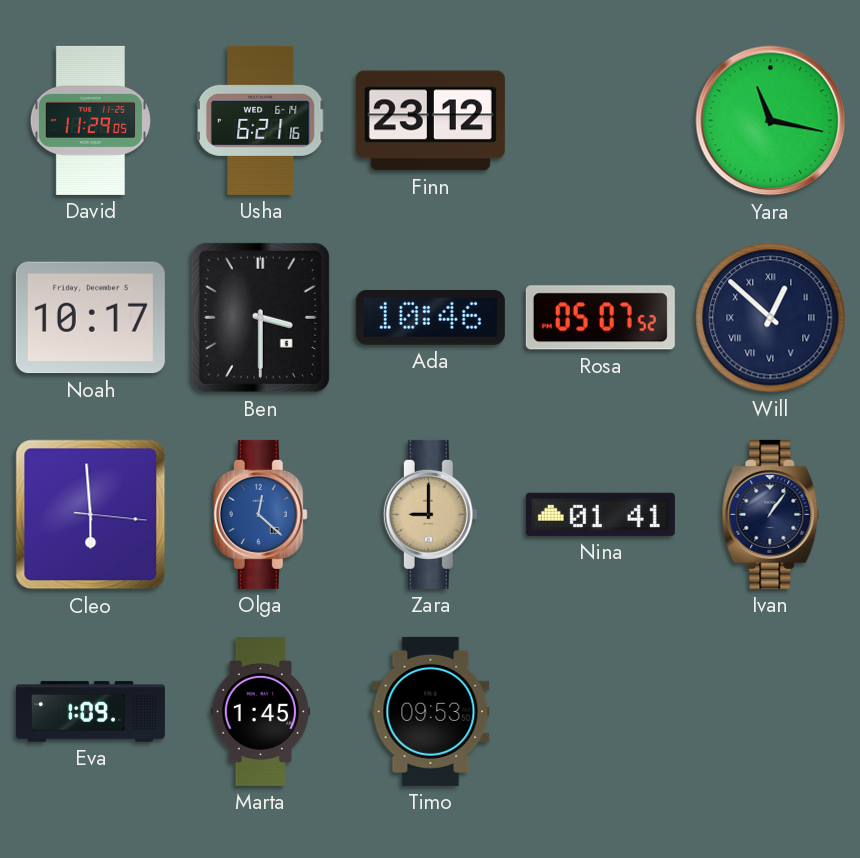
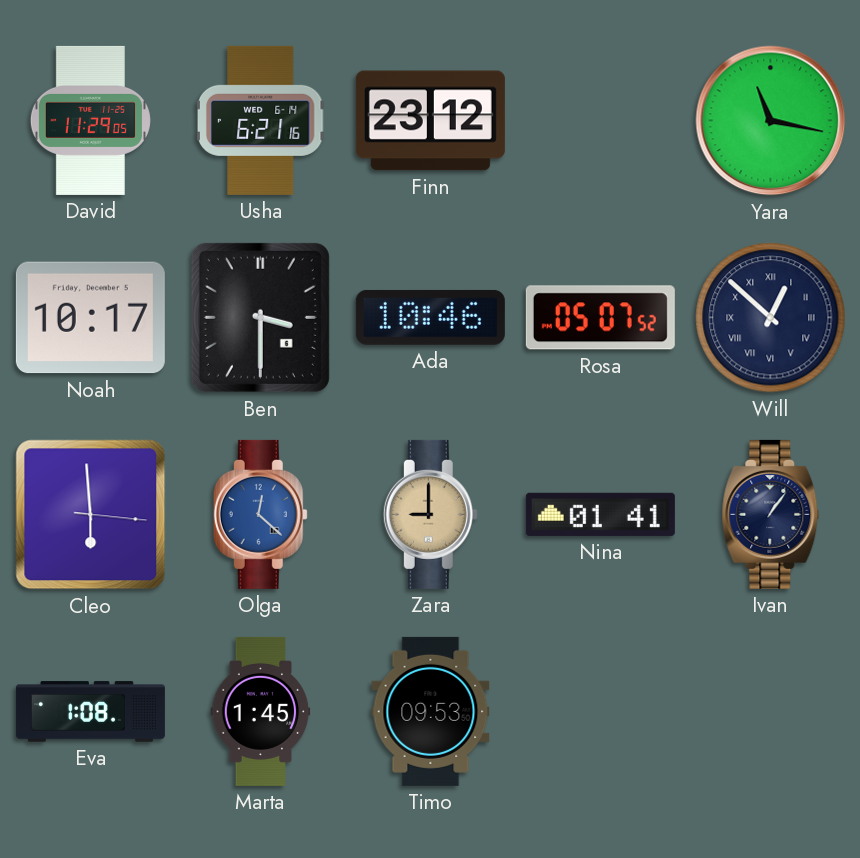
Eva: 1:09 -> 1:08
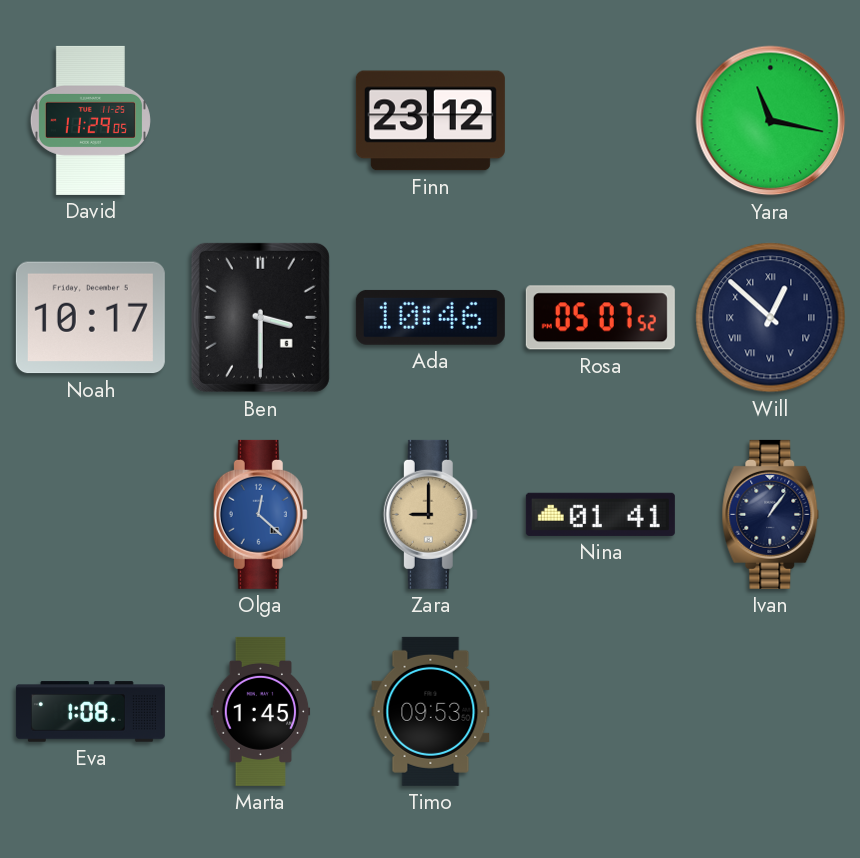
Usha: 6:21 -> none
Cleo: 5:59 -> none
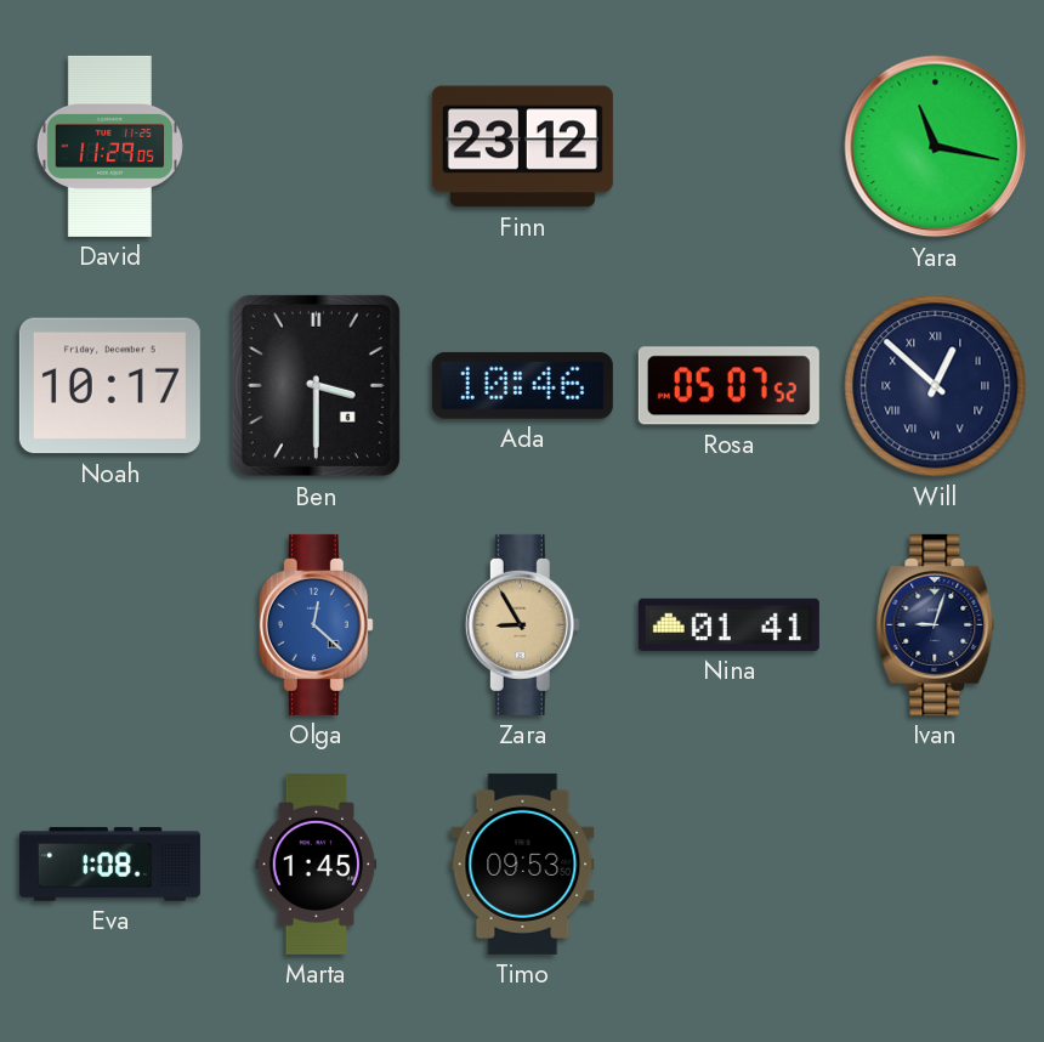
Zara: 9:00 -> 8:55
Ivan: 1:06 -> 9:03
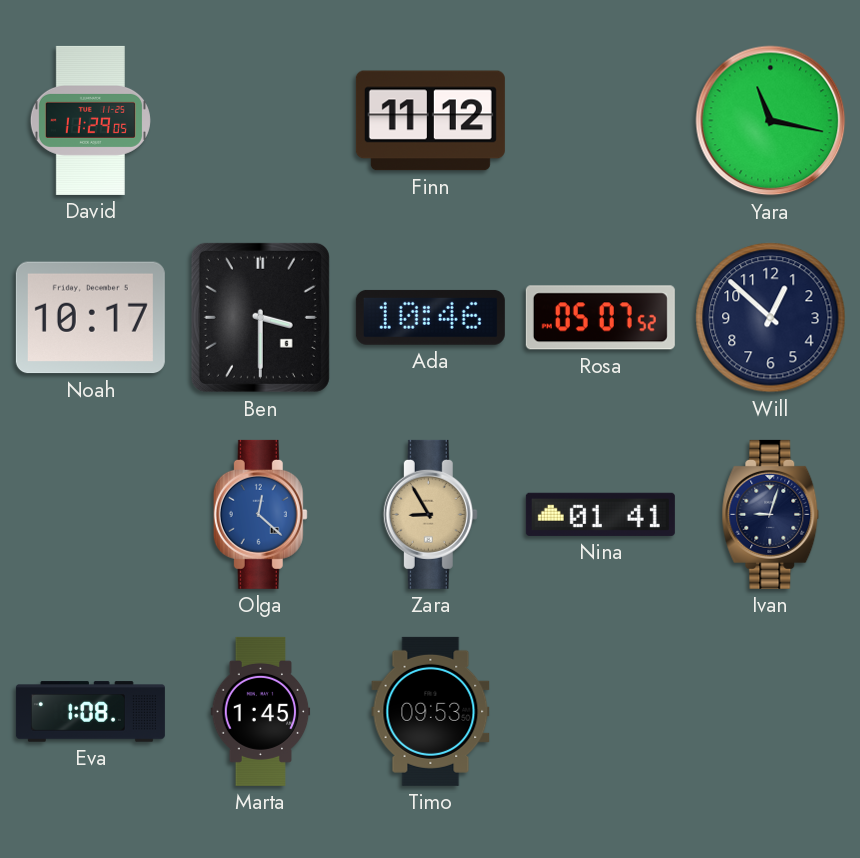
Finn: 23:12 -> 11:12
Will numerals: Roman -> Arabic
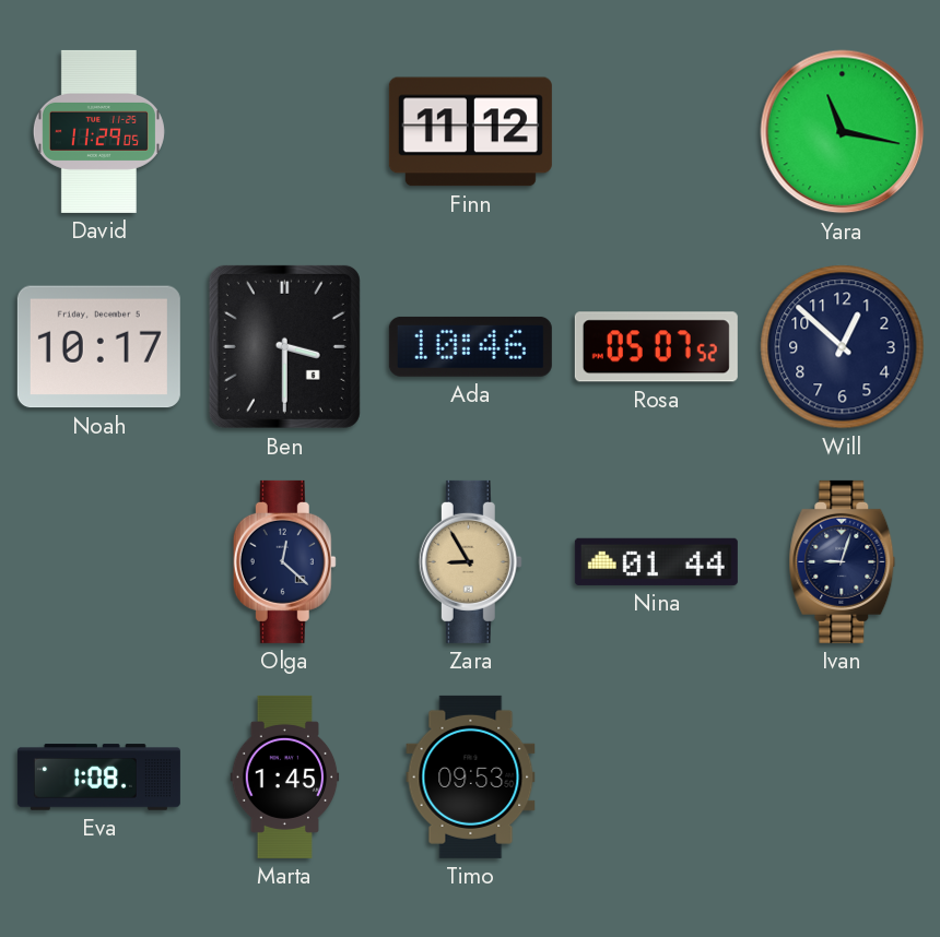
Olga dial: blue -> navy
Nina: 01:41 -> 01:44
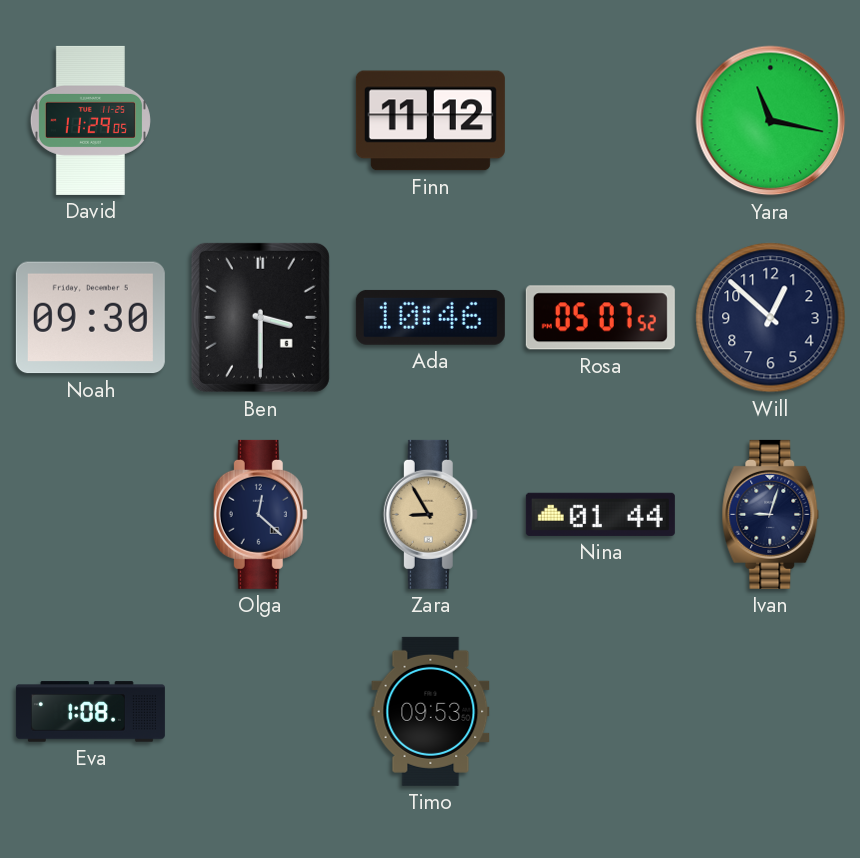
Noah: 10:17 -> 09:30
Marta: 1:45 -> none
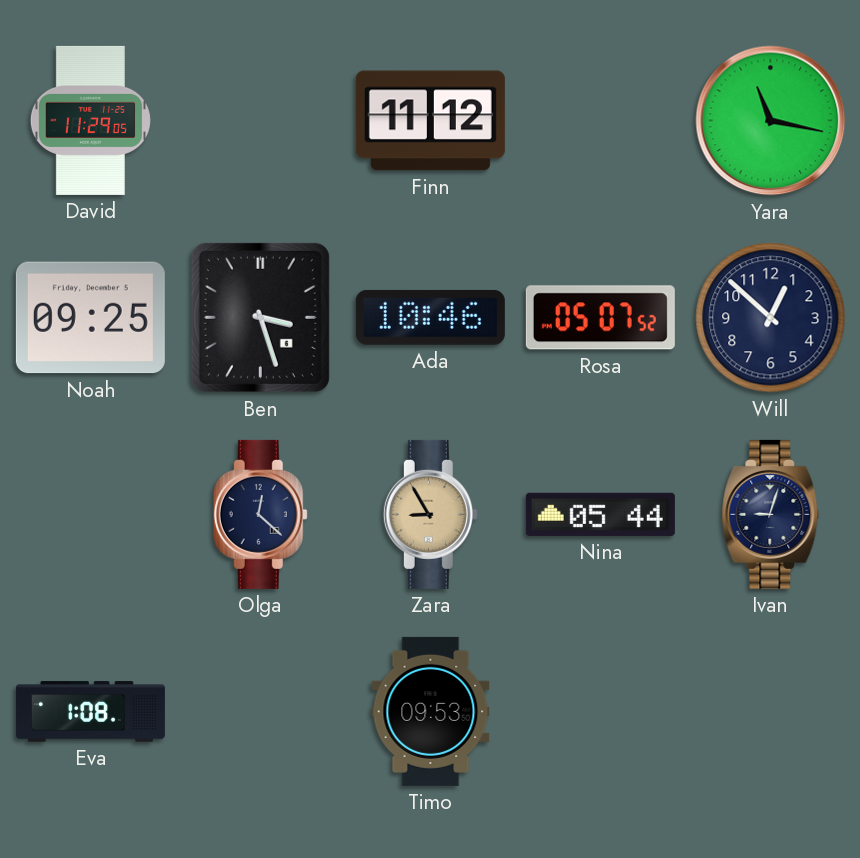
Noah: 09:30 -> 09:25
Ben: 3:30 -> 3:27
Nina: 01:44 -> 05:44
